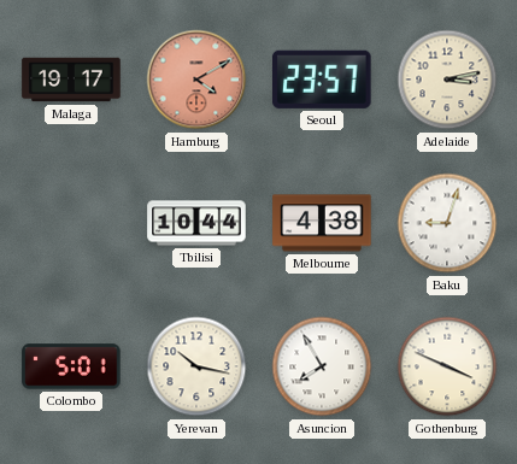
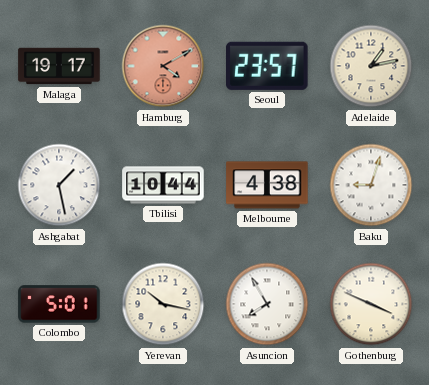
Adelaide: 3:13 -> 1:13
Ashgabat: none -> 1:28
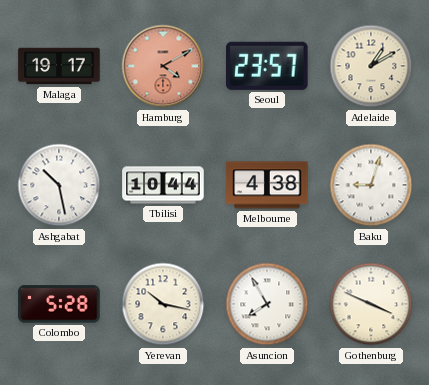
Adelaide: 1:13 -> 1:10
Ashgabat: 1:28 -> 10:28
Colombo: 5:01 -> 5:28
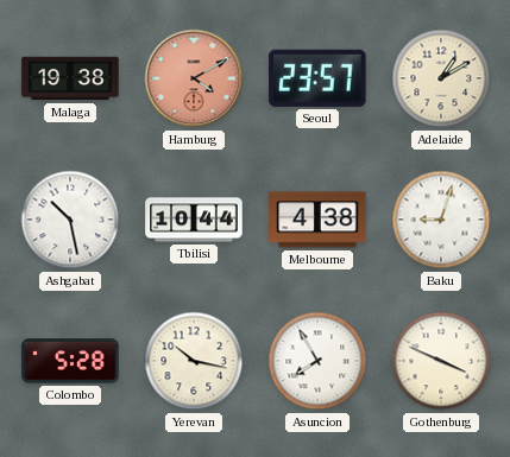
Malaga: 19:17 -> 19:38
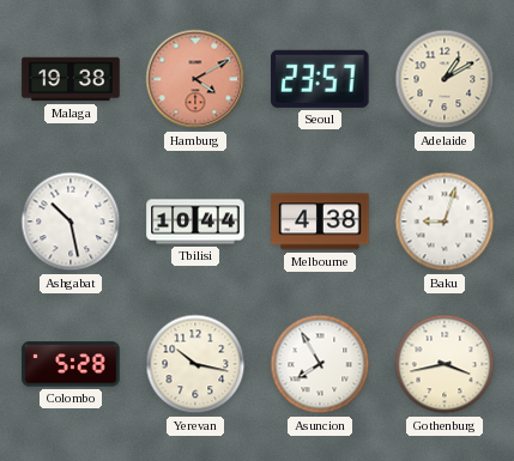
Gothenburg: 3:49 -> 3:43
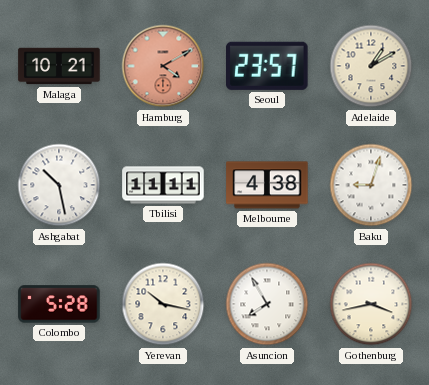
Malaga: 19:38 -> 10:21
Tbilisi: 10:44 -> 11:11
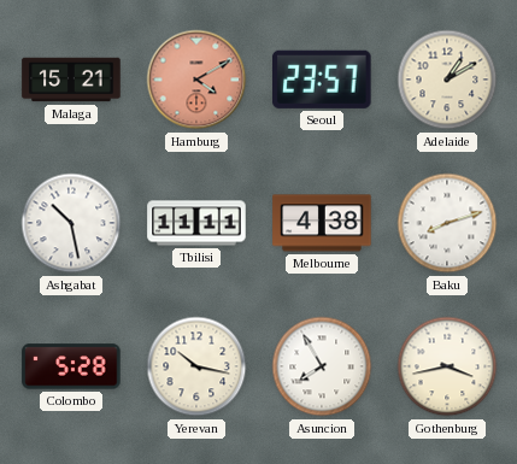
Malaga: 10:21 -> 15:21
Baku: 9:03 -> 8:12
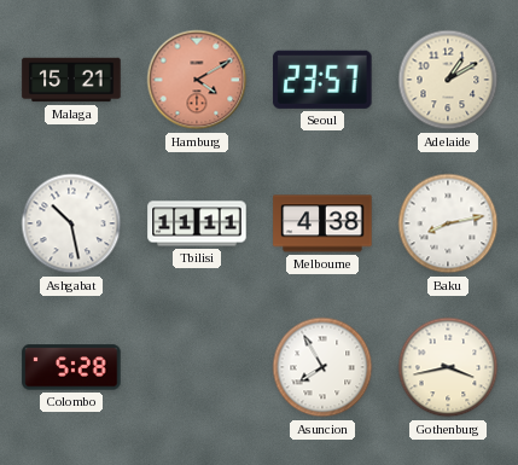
Baku: 8:12 -> 8:13
Yerevan: 10:17 -> none
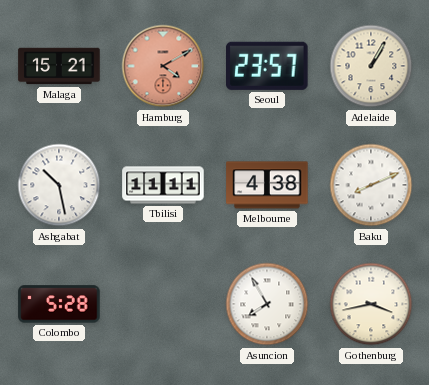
Adelaide: 1:10 -> 1:05
Baku: 8:13 -> 8:11
